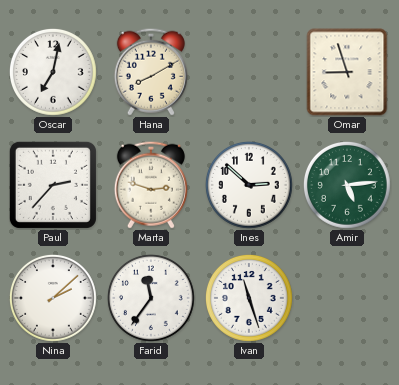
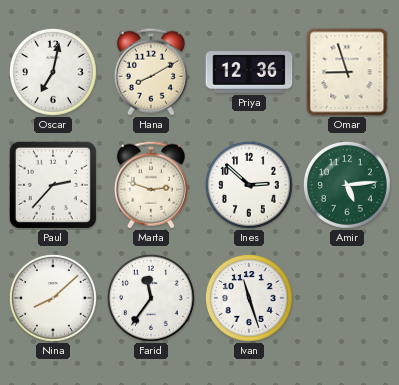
Priya: none -> 12:36
Nina: 2:08 -> 8:08
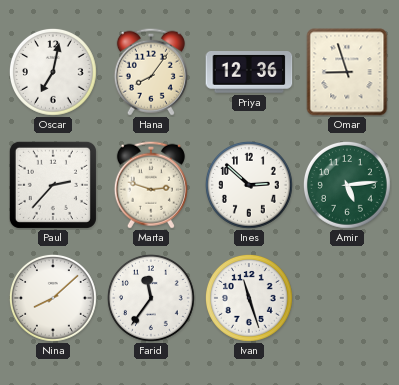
Hana: 8:10 -> 8:06
